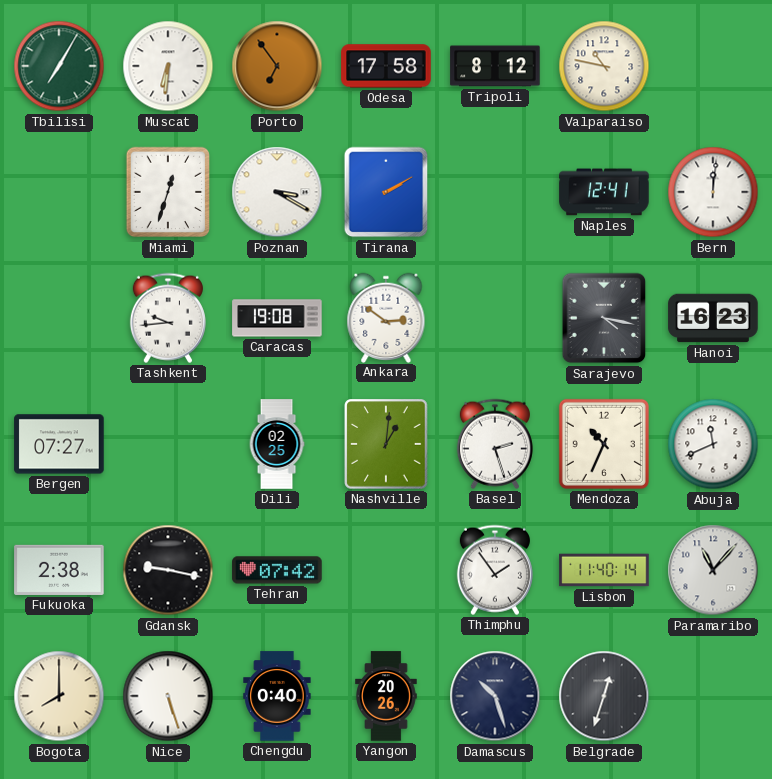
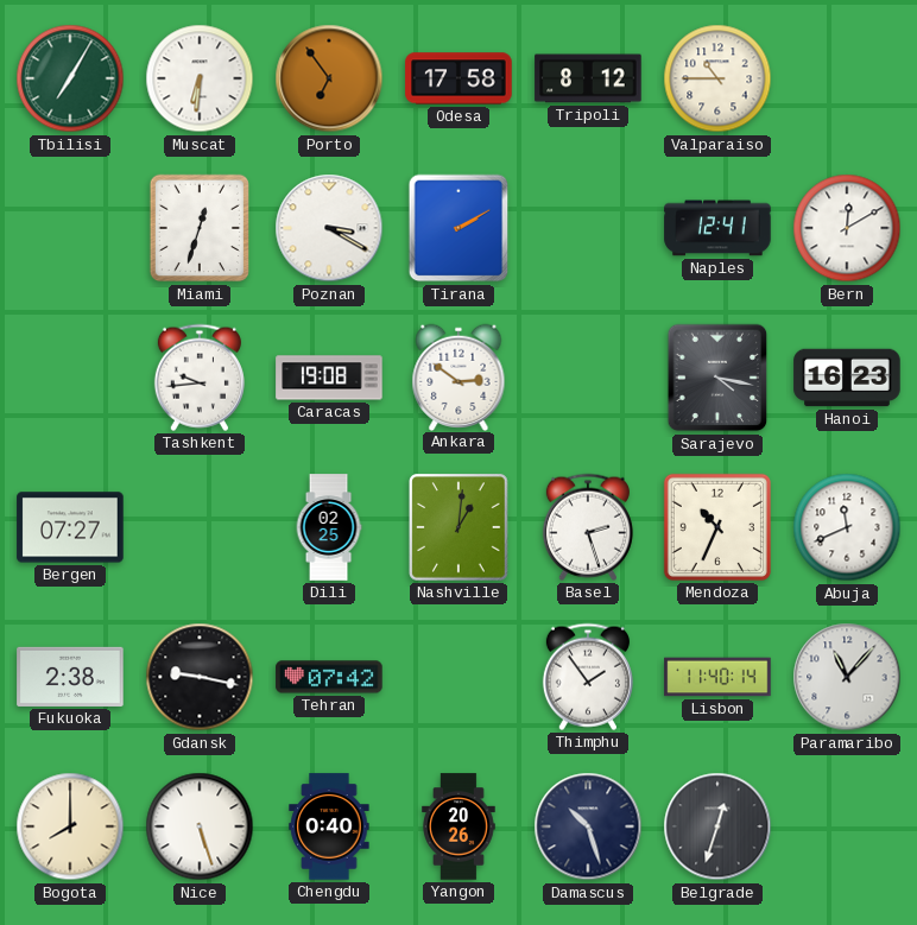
Valparaiso: 10:47 -> 10:45
Bern: 12:01 -> 12:10
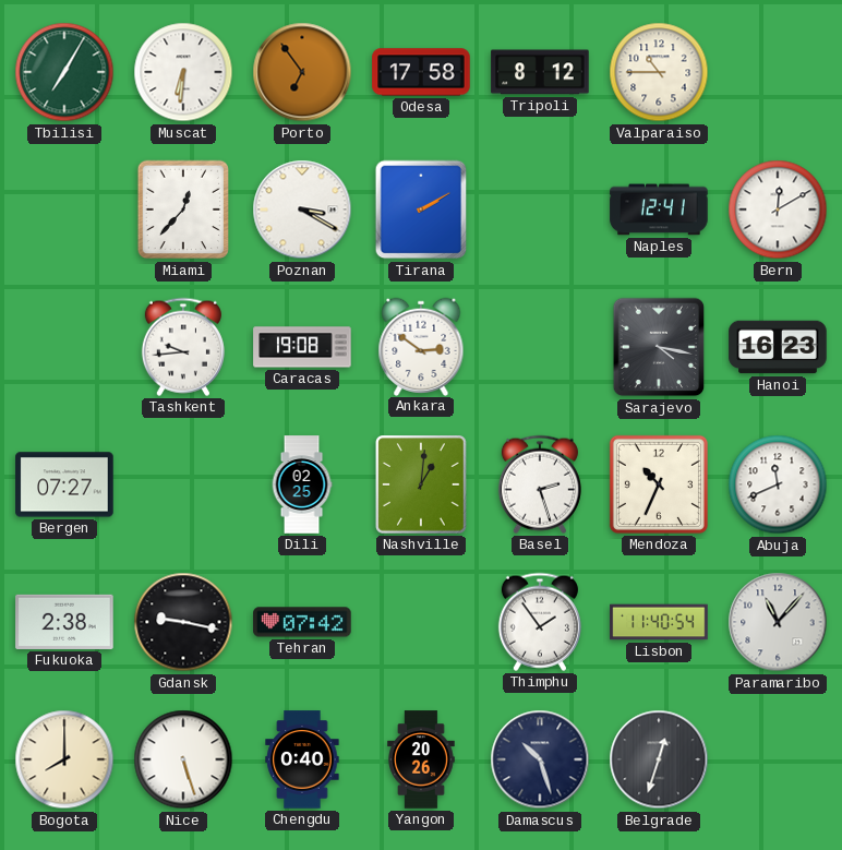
Miami: 12:33 -> 12:37
Lisbon: 11:40:14 -> 11:40:54
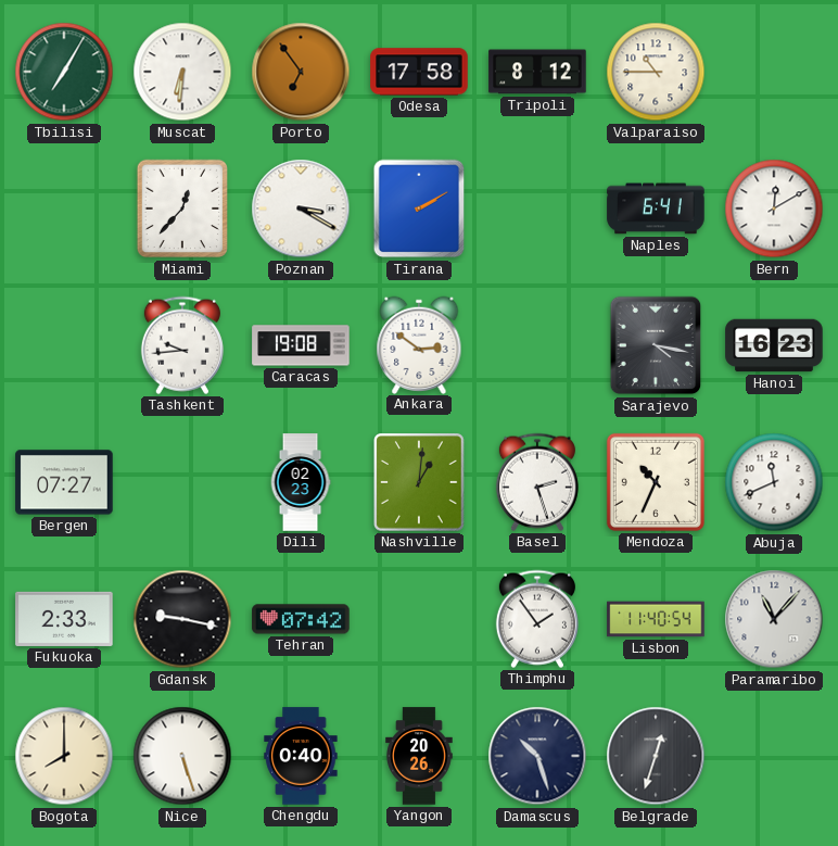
Naples: 12:41 -> 6:41
Dili: 02:25 -> 02:23
Fukuoka: 2:38 -> 2:33
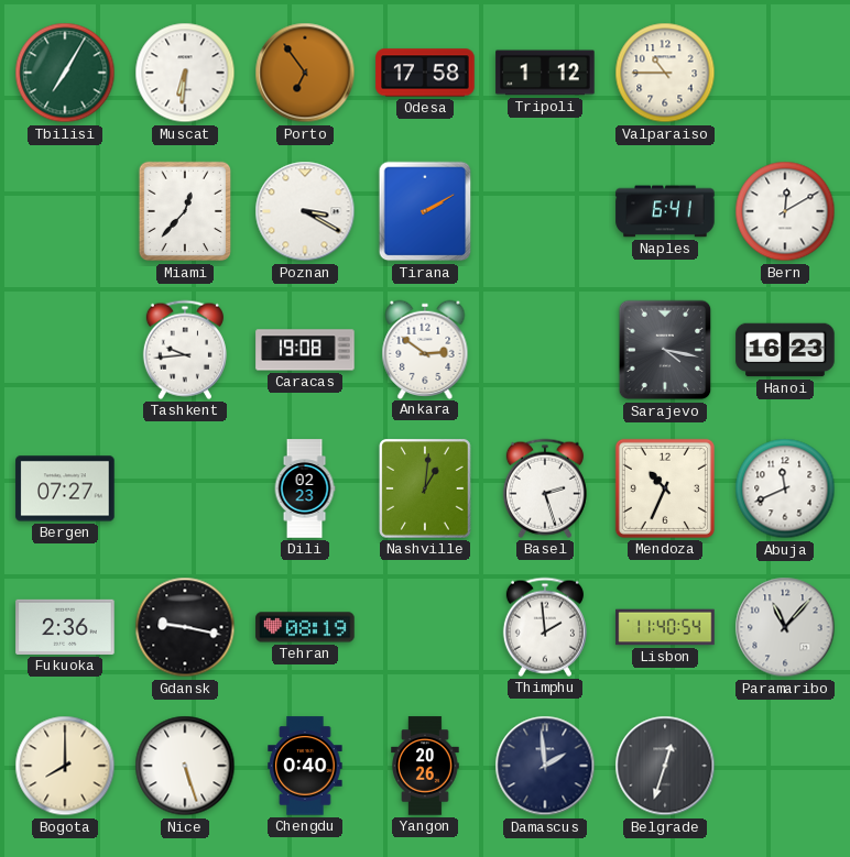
Tripoli: 8:12 -> 1:12
Fukuoka: 2:33 -> 2:36
Tehran: 07:42 -> 08:19
Thimphu: 1:54 -> 1:59
Damascus: 10:27 -> 1:59
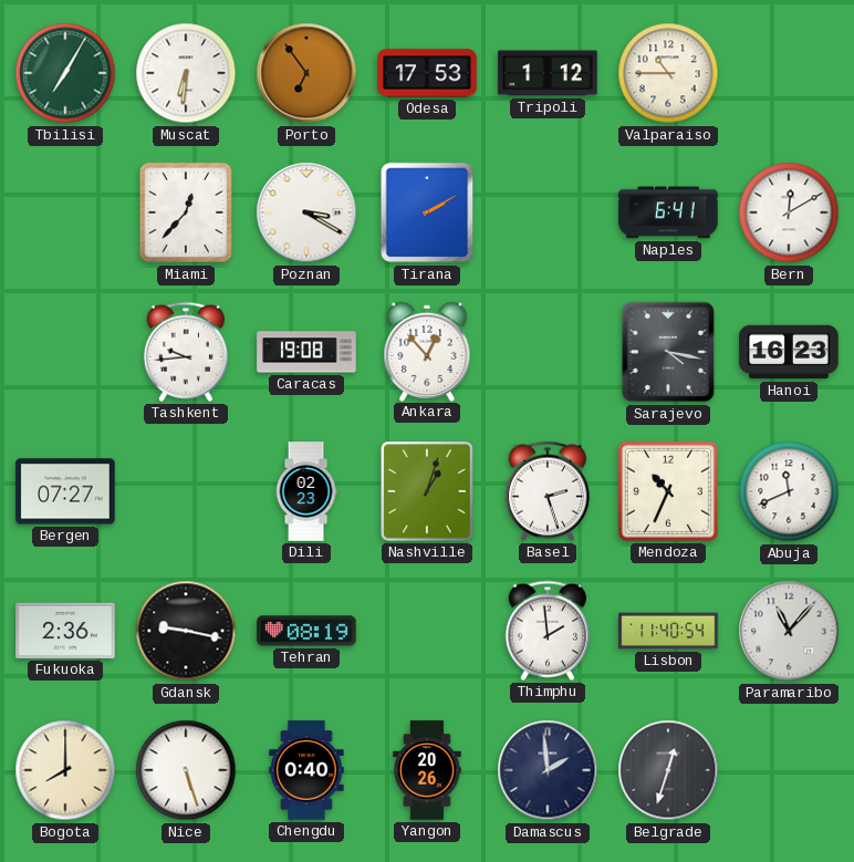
Odesa: 17:58 -> 17:53
Ankara: 2:51 -> 12:53
Nashville: 1:01 -> 1:03
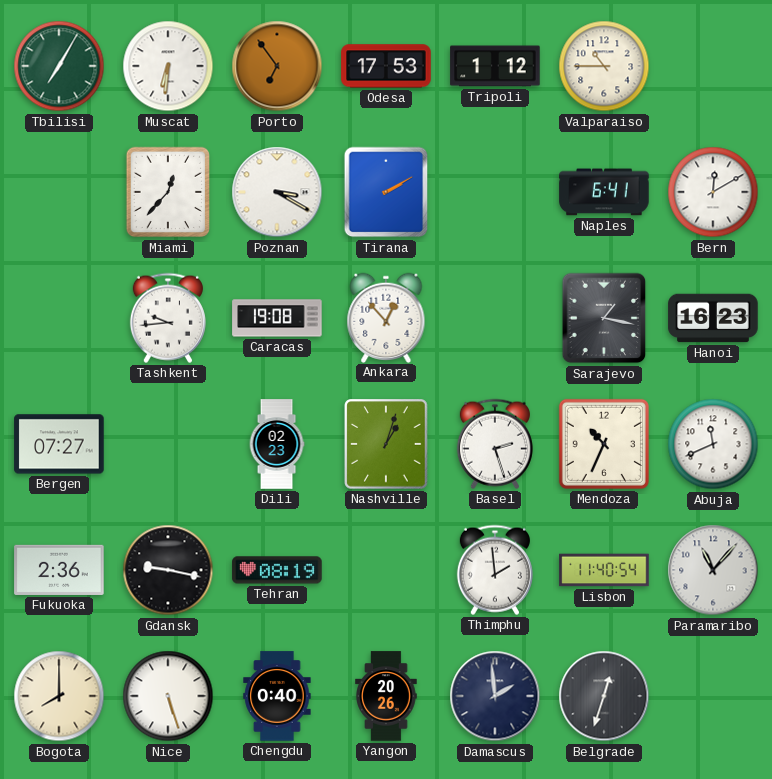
Sarajevo: 4:17 -> 1:17
